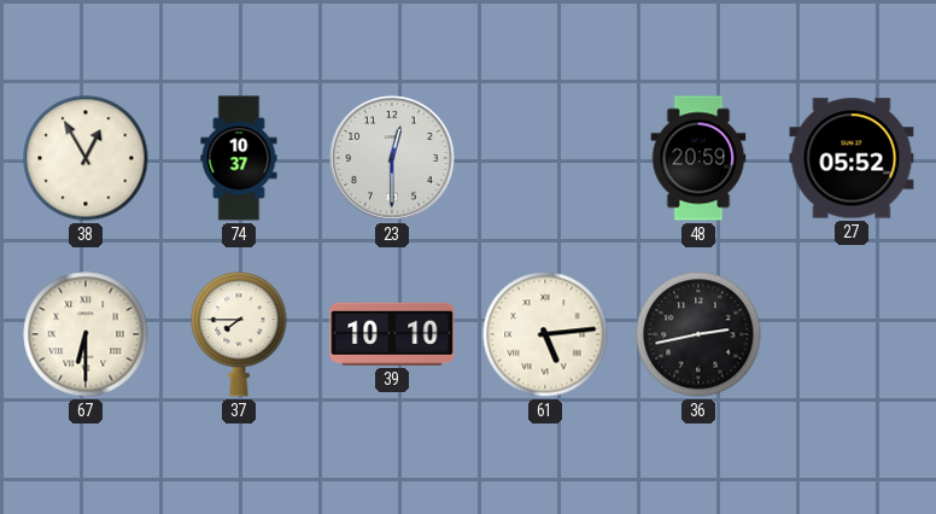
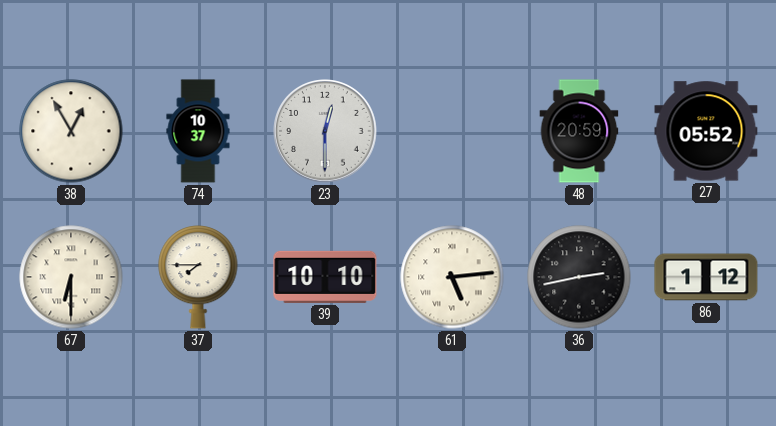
86: none -> 1:12
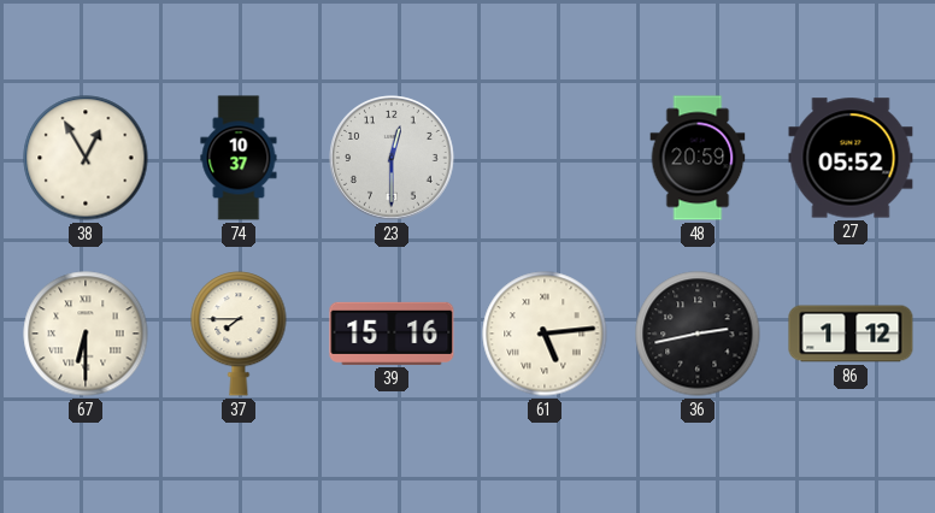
39: 10:10 -> 15:16
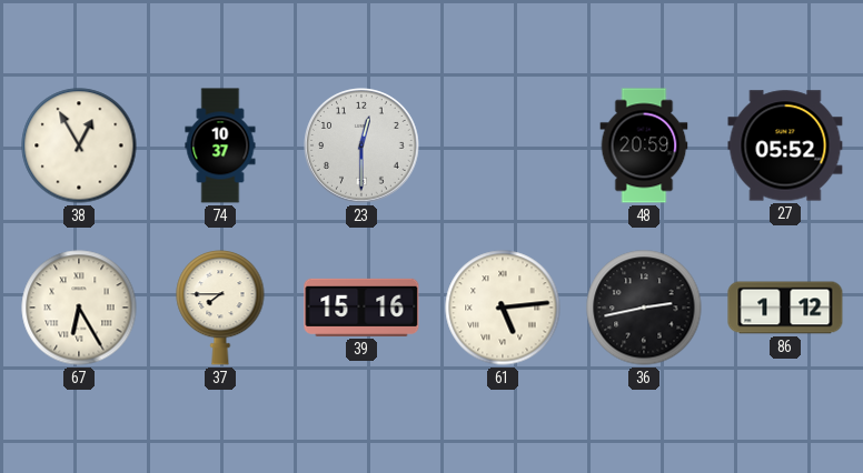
67: 6:30 -> 6:25
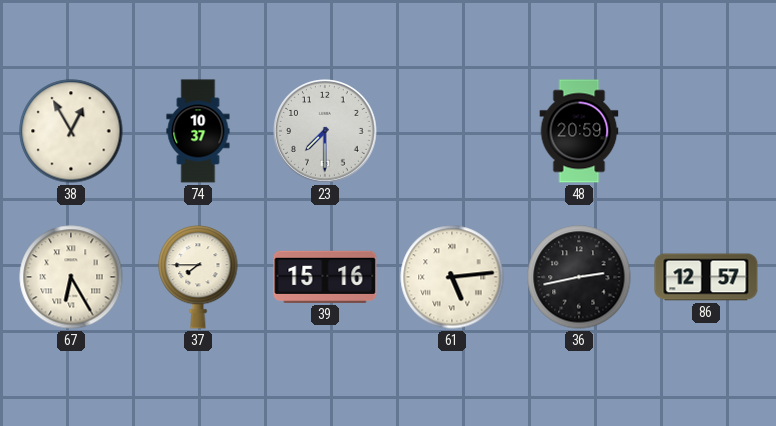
23: 12:30 -> 7:30
27: 05:52 -> none
86: 1:12 -> 12:57
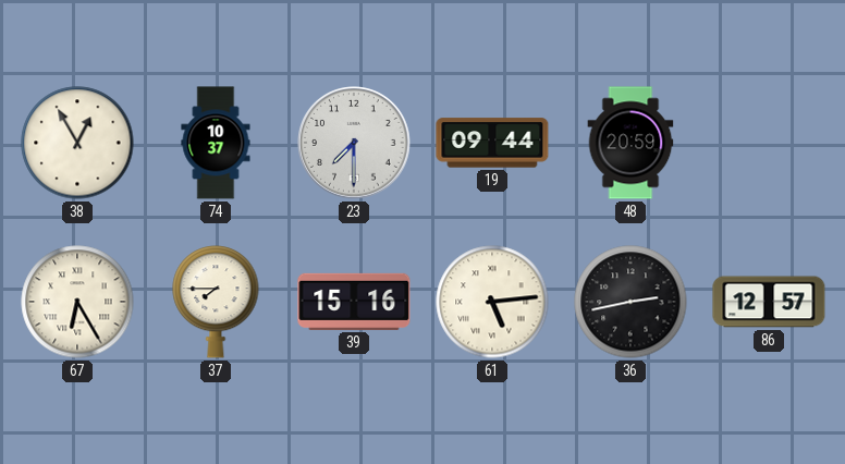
19: none -> 09:44
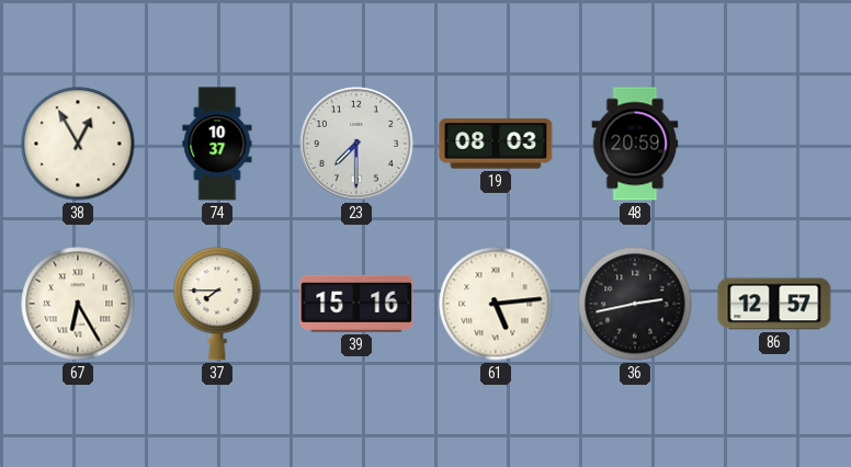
19: 09:44 -> 08:03
